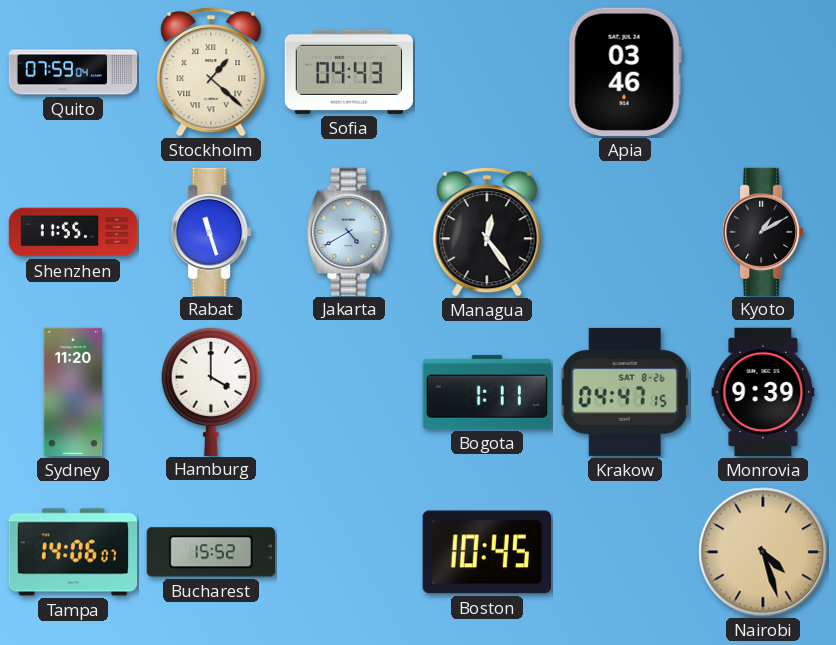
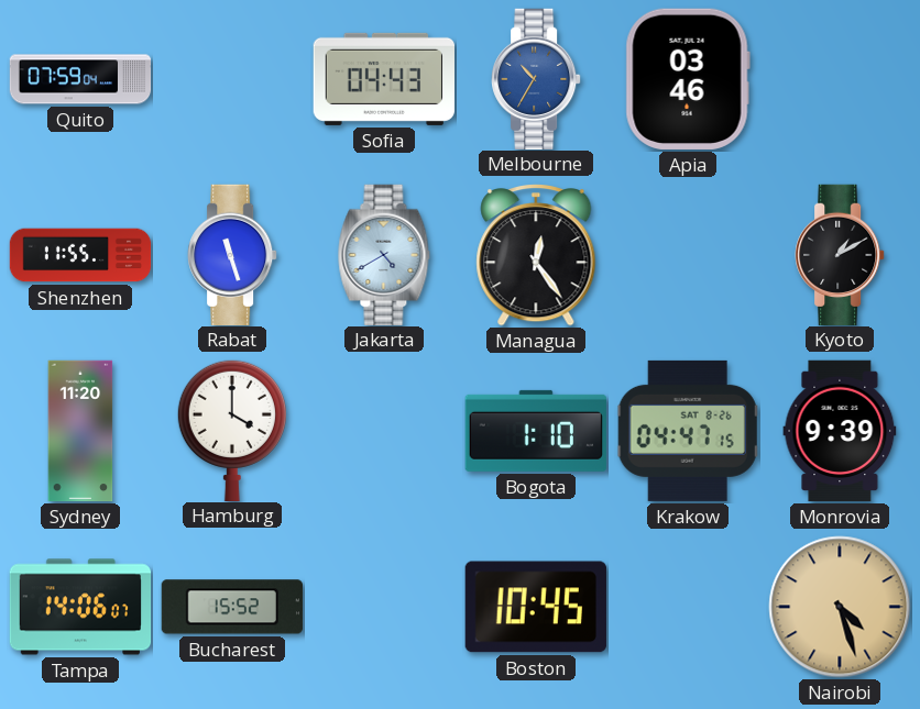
Stockholm: 1:22 -> none
Melbourne: none -> 10:35
Bogota: 1:11 -> 1:10
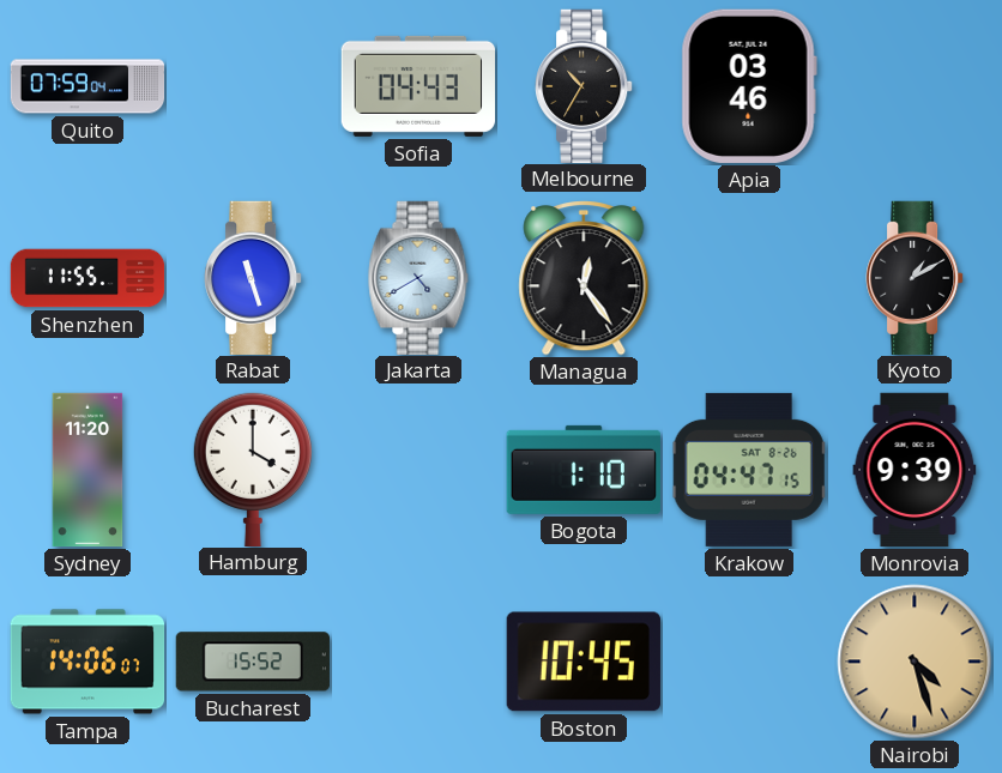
Melbourne dial: blue -> black
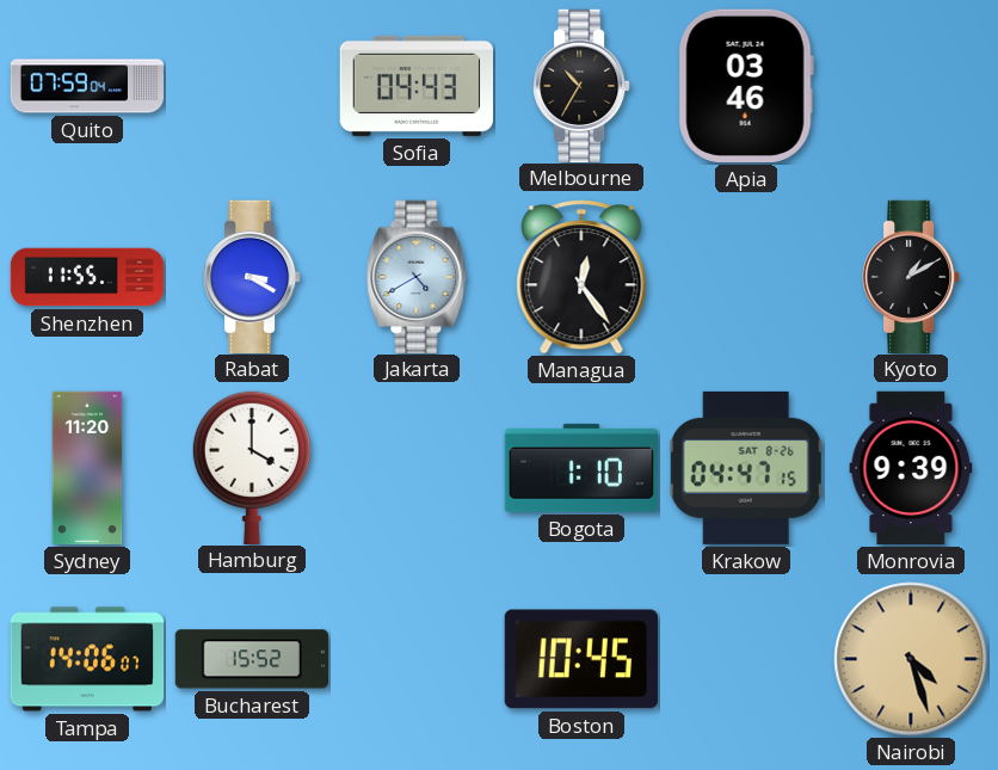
Rabat: 11:27 -> 3:20
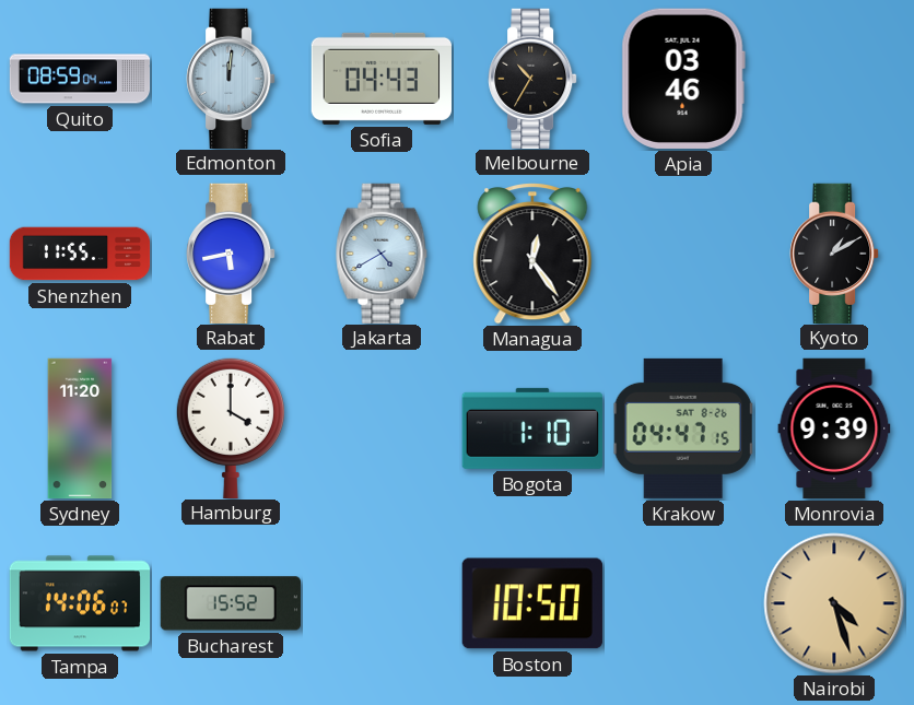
Quito: 07:59 -> 08:59
Edmonton: none -> 12:01
Rabat: 3:20 -> 5:43
Boston: 10:45 -> 10:50
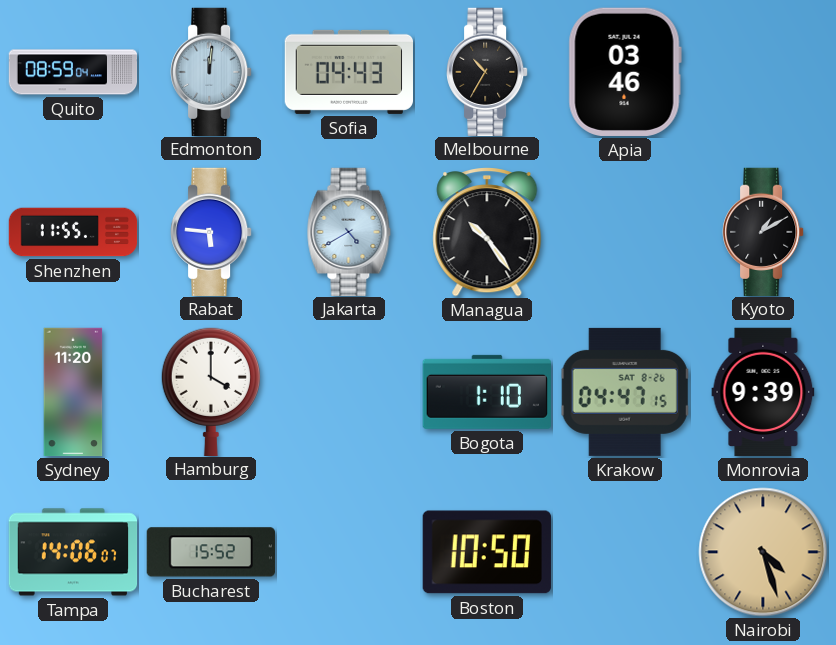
Rabat: 5:43 -> 5:46
Managua: 12:24 -> 10:24
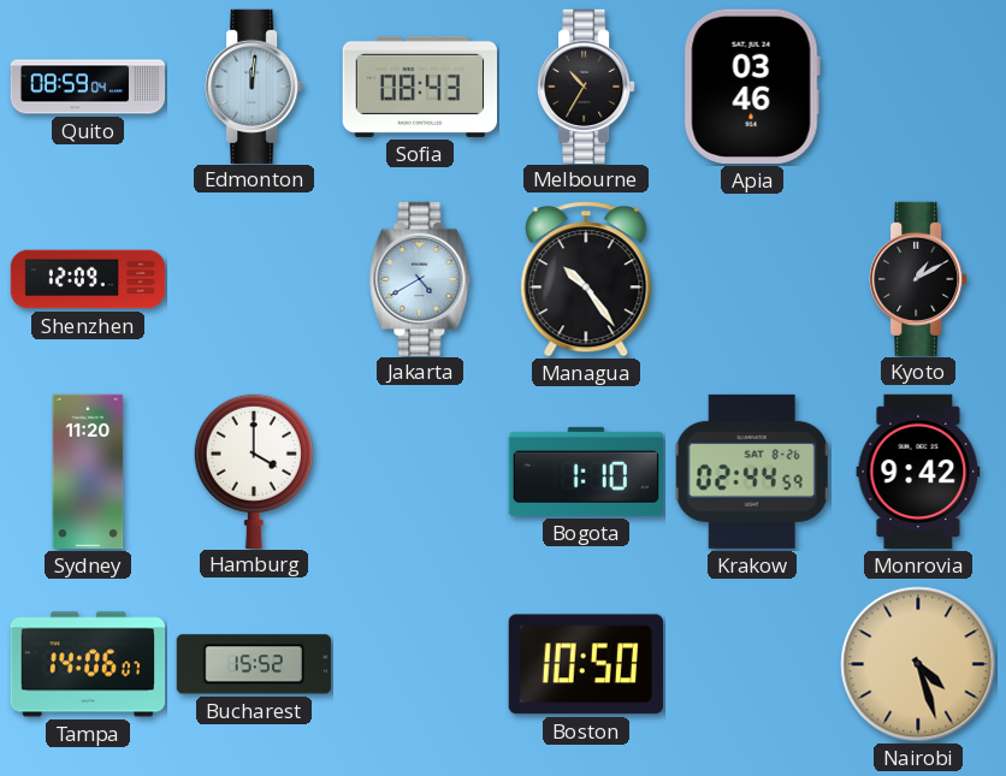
Sofia: 04:43 -> 08:43
Shenzhen: 11:55 -> 12:09
Rabat: 5:46 -> none
Krakow: 04:47 -> 02:44
Monrovia: 9:39 -> 9:42
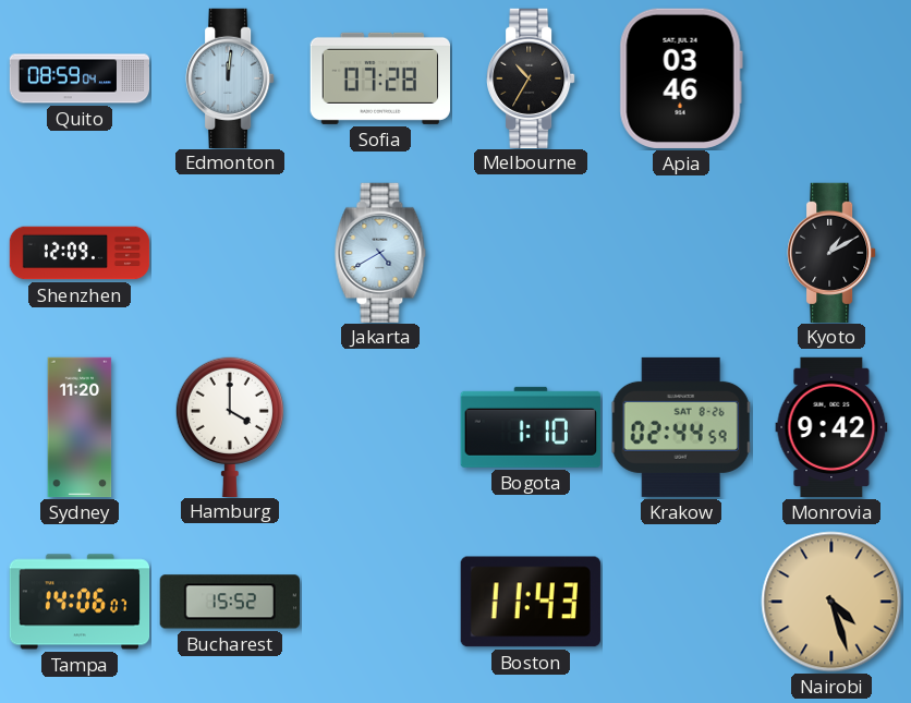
Sofia: 08:43 -> 07:28
Managua: 10:24 -> none
Boston: 10:50 -> 11:43
